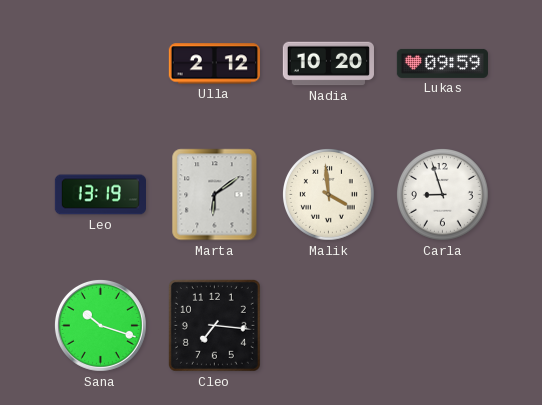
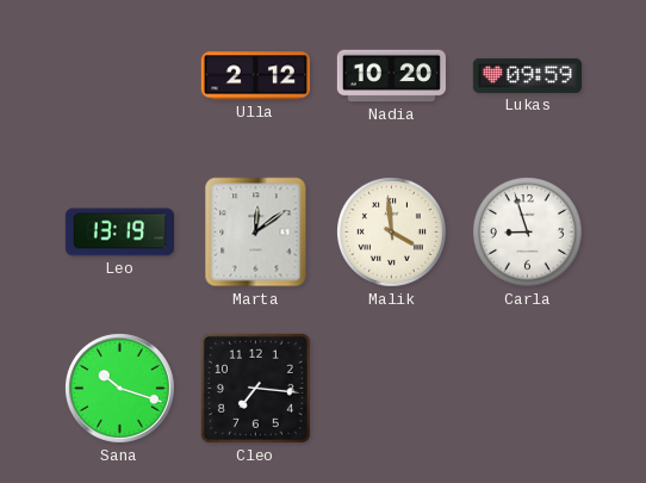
Marta: 6:09 -> 12:09
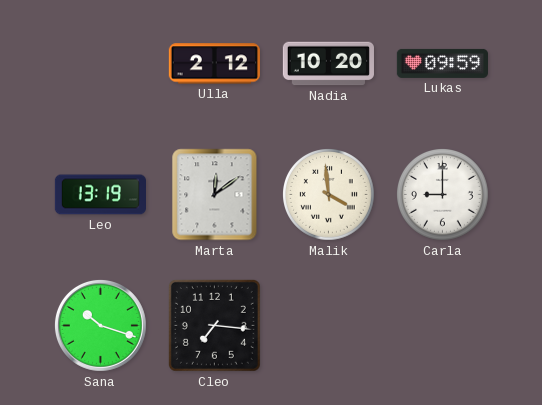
Carla: 8:57 -> 9:00
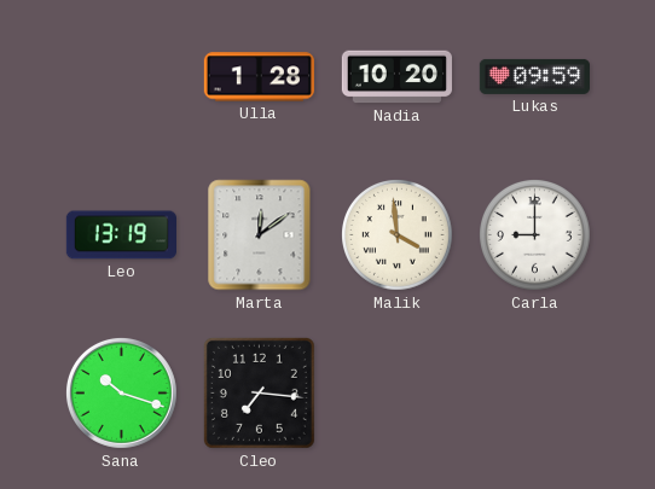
Ulla: 2:12 -> 1:28
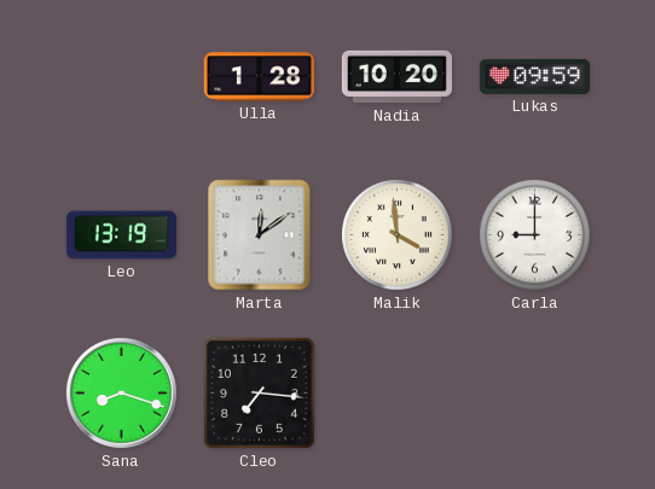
Sana: 10:18 -> 8:18
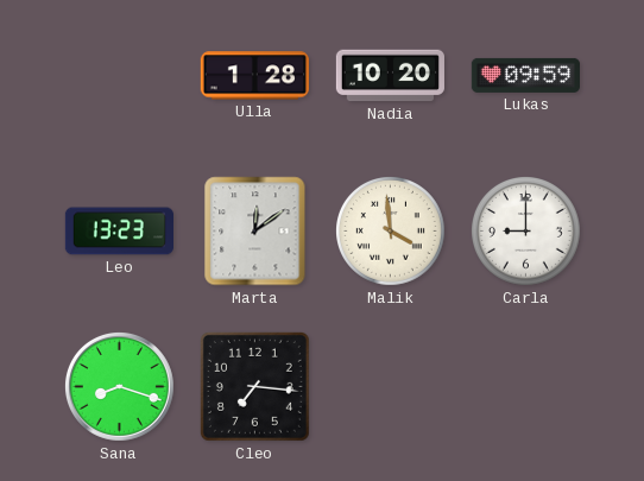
Leo: 13:19 -> 13:23
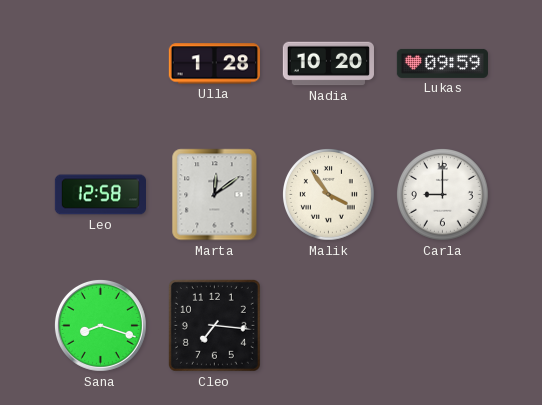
Leo: 13:23 -> 12:58
Malik: 3:59 -> 3:54
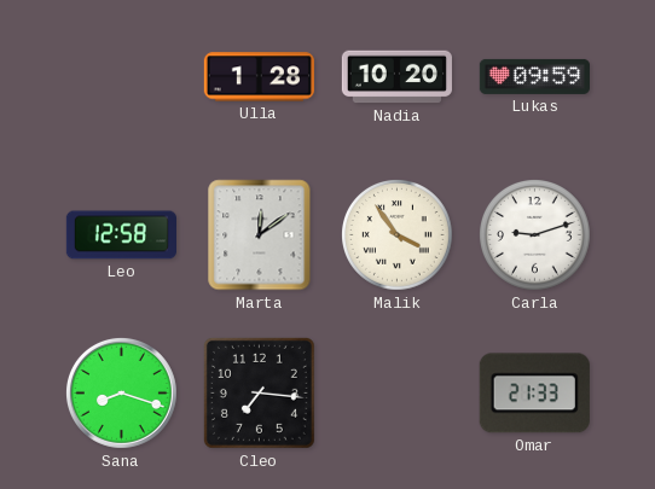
Carla: 9:00 -> 9:12
Omar: none -> 21:33
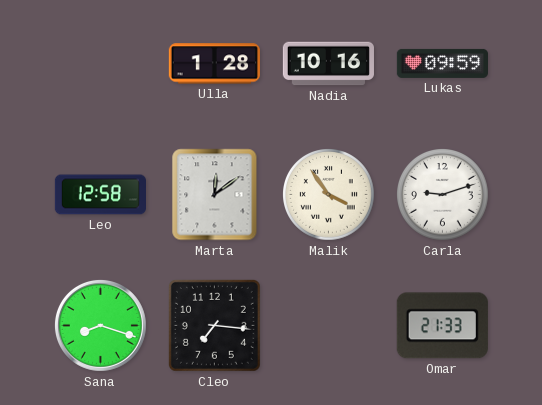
Nadia: 10:20 -> 10:16
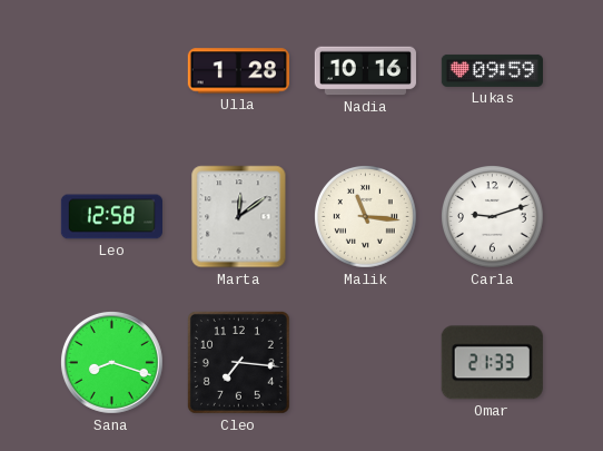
Malik: 3:54 -> 11:16
